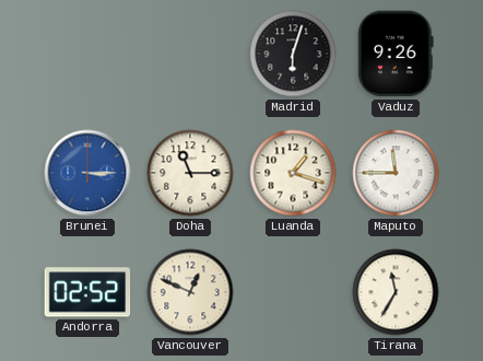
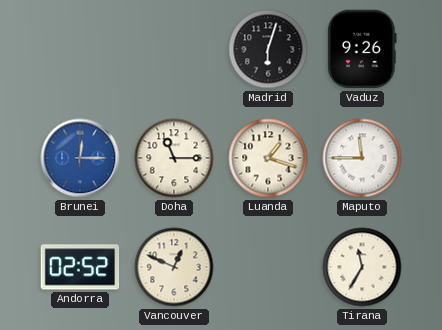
Brunei: 3:15 -> 12:15
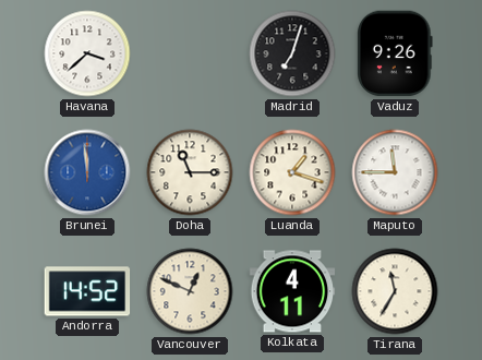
Havana: none -> 3:38
Madrid: 6:03 -> 7:03
Brunei: 12:15 -> 11:59
Andorra: 02:52 -> 14:52
Kolkata: none -> 4:11
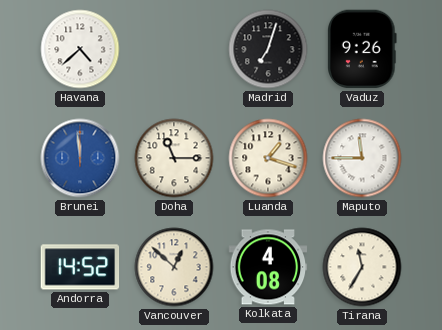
Havana: 3:38 -> 4:38
Vancouver: 12:49 -> 12:52
Kolkata: 4:11 -> 4:08
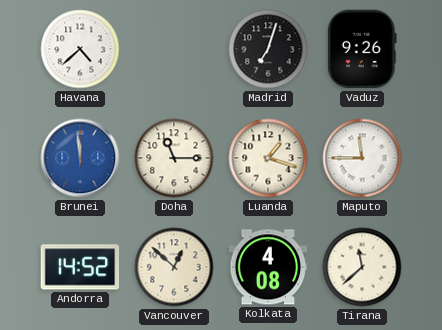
Tirana: 11:35 -> 11:38
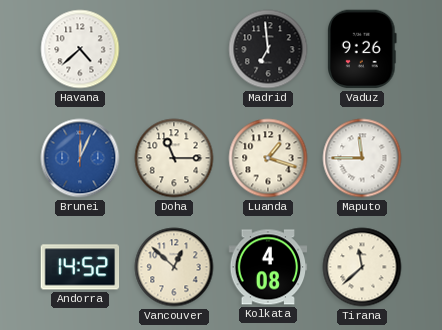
Madrid: 7:03 -> 6:59
Brunei: 11:59 -> 12:04
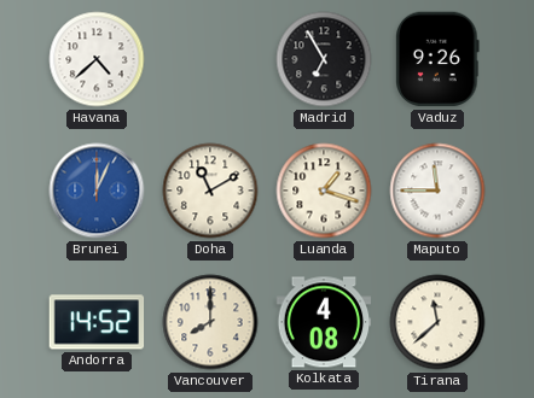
Madrid: 6:59 -> 6:55
Doha: 11:15 -> 11:10
Vancouver: 12:52 -> 8:00
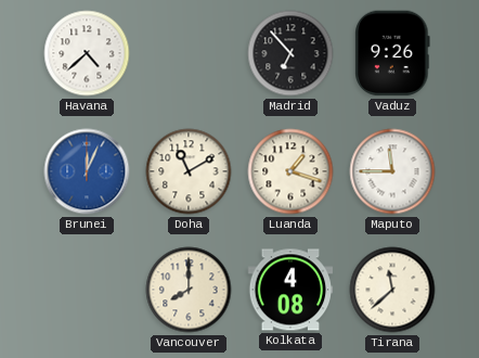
Madrid: 6:55 -> 6:53
Andorra: 14:52 -> none
